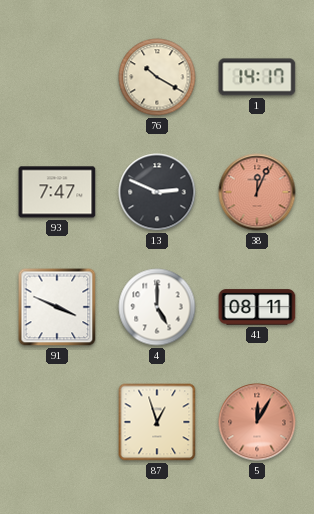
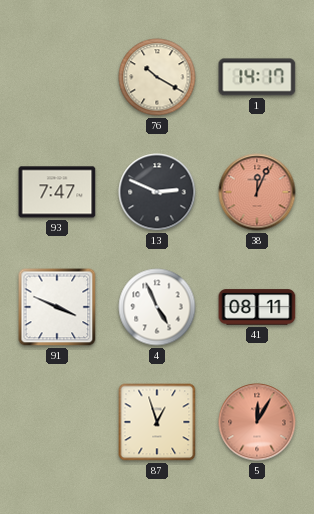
4: 5:00 -> 4:56
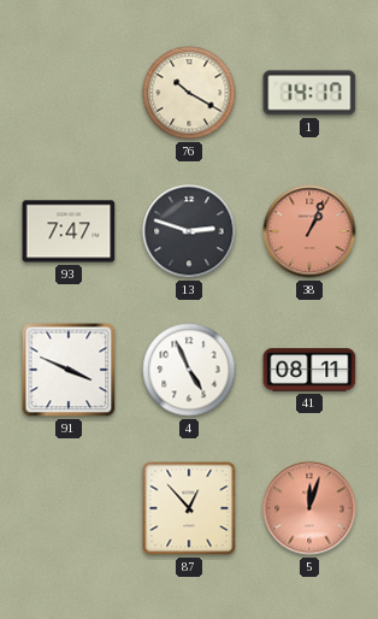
13: 2:49 -> 2:48
38: 12:04 -> 1:04
87: 12:57 -> 12:53
5: 12:05 -> 12:03
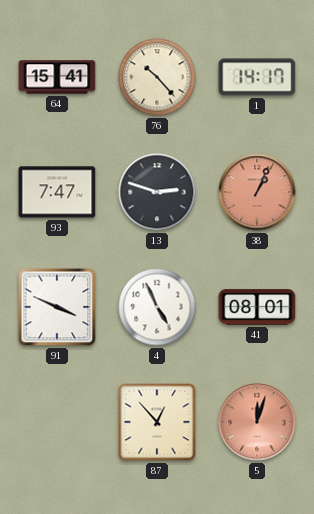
64: none -> 15:41
76: 10:20 -> 10:23
41: 08:11 -> 08:01
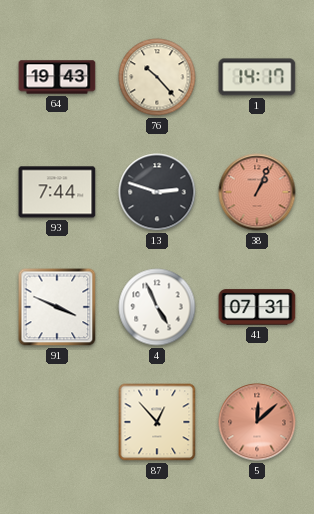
64: 15:41 -> 19:43
93: 7:47 -> 7:44
41: 08:01 -> 07:31
5: 12:03 -> 12:08
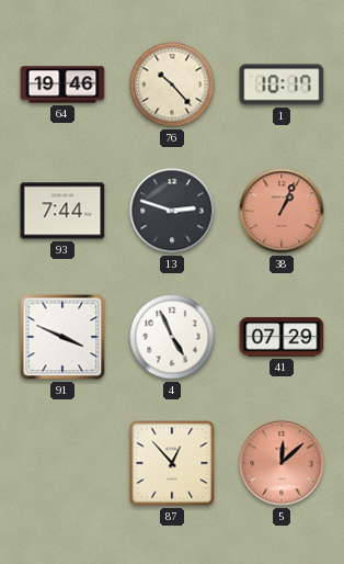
64: 19:43 -> 19:46
1: 14:17 -> 10:17
41: 07:31 -> 07:29
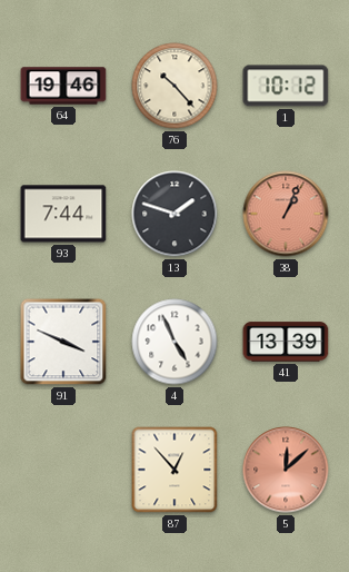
1: 10:17 -> 10:12
13: 2:48 -> 1:48
41: 07:29 -> 13:39
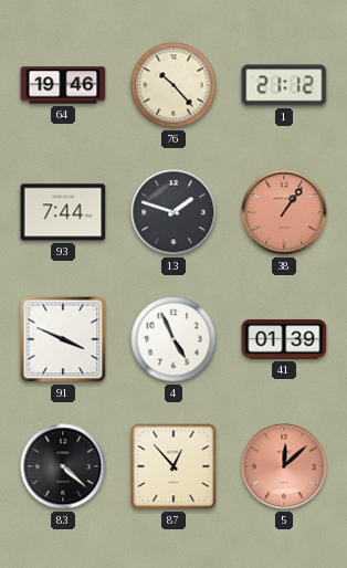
1: 10:12 -> 21:12
38: 1:04 -> 1:06
41: 13:39 -> 01:39
83: none -> 4:22
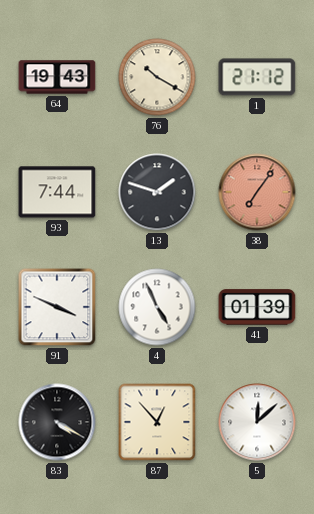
64: 19:46 -> 19:43
76: 10:23 -> 10:20
38: 1:06 -> 7:06
83: 4:22 -> 4:20
5 dial: salmon -> white
